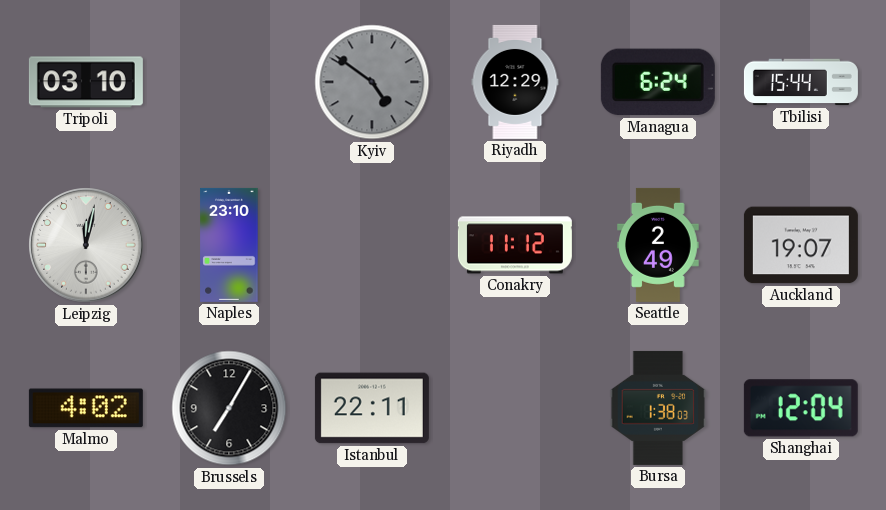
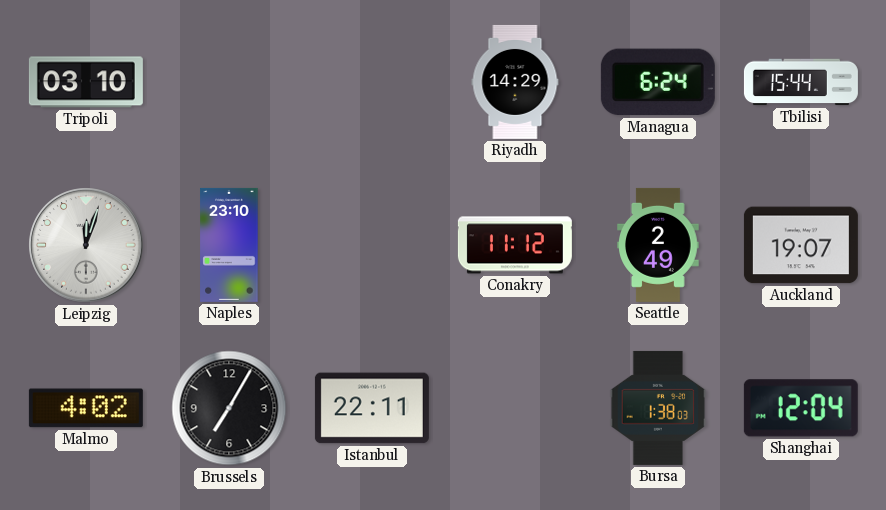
Kyiv: 4:51 -> none
Riyadh: 12:29 -> 14:29
Leipzig: 12:02 -> 12:03
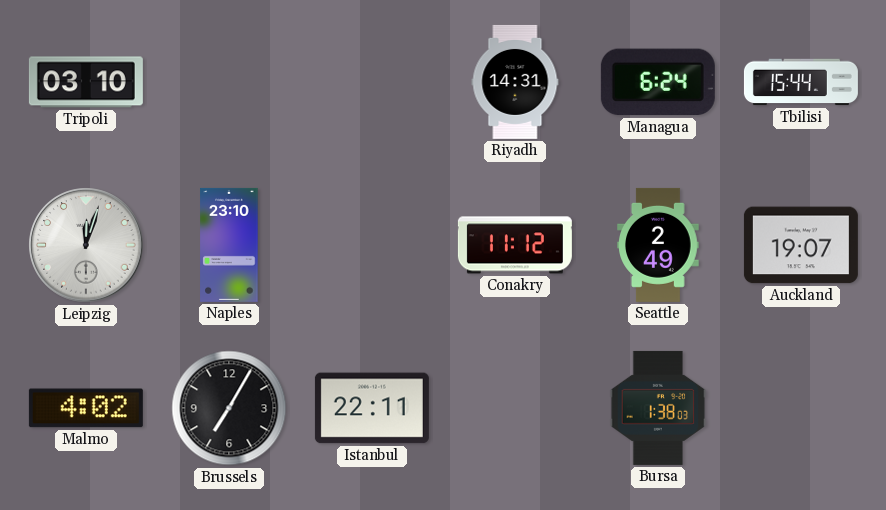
Riyadh: 14:29 -> 14:31
Shanghai: 12:04 -> none
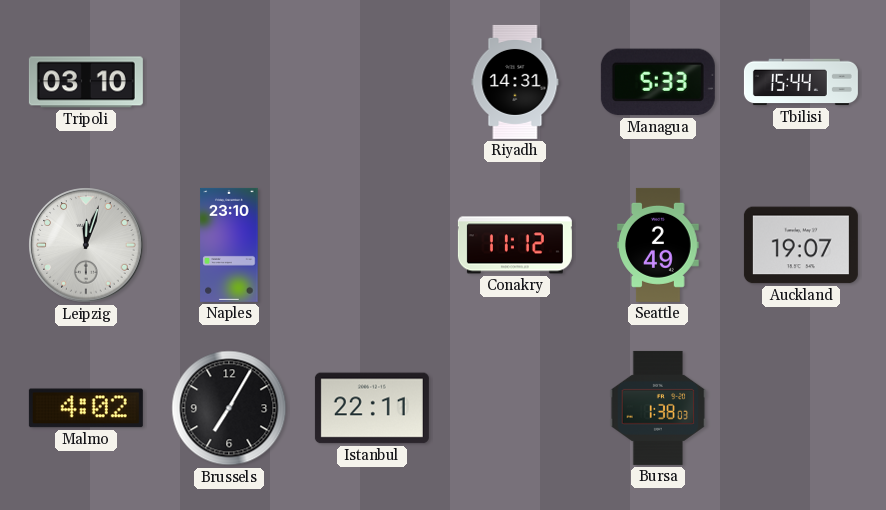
Managua: 6:24 -> 5:33
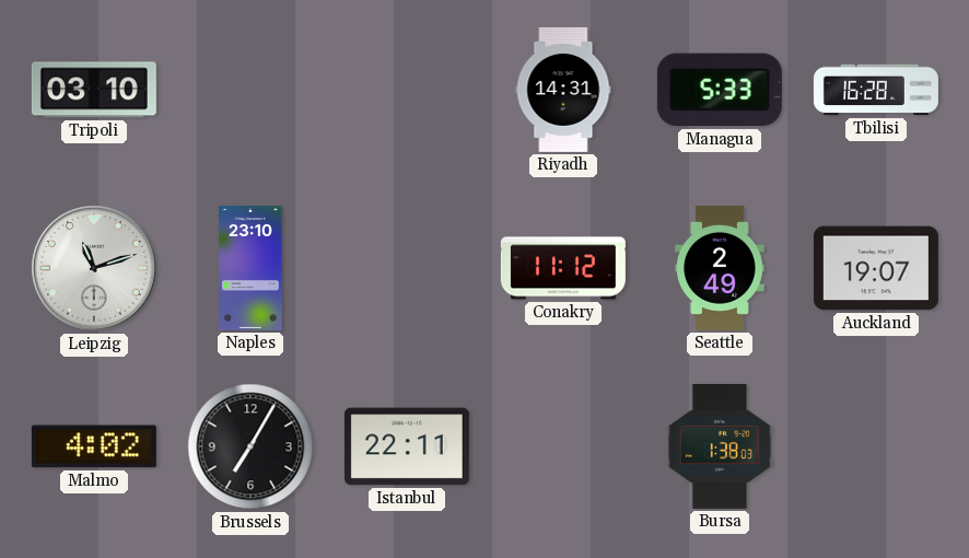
Tbilisi: 15:44 -> 16:28
Leipzig: 12:03 -> 11:12
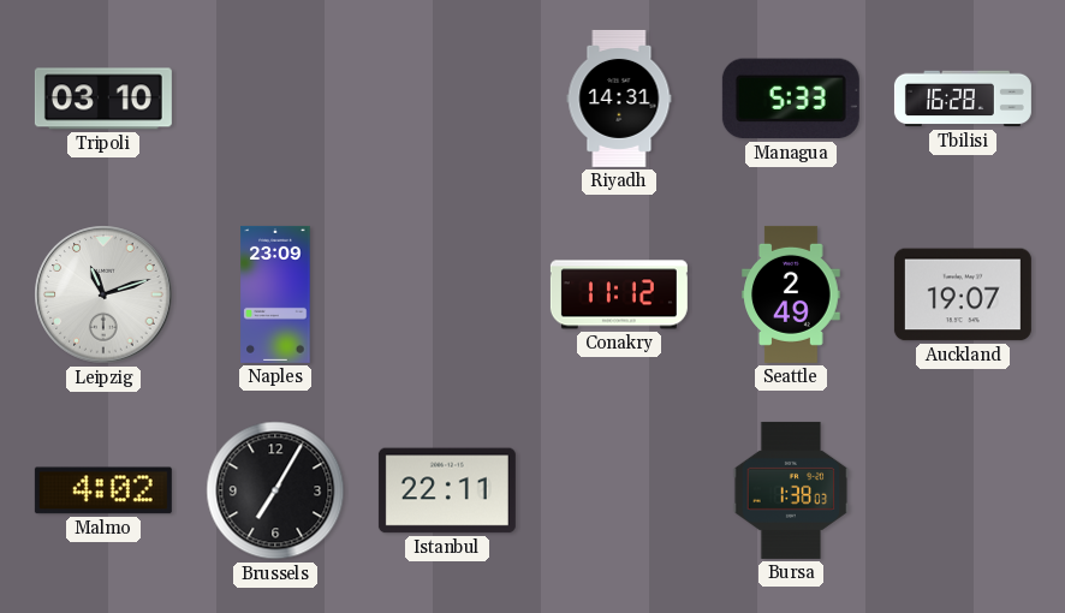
Naples: 23:10 -> 23:09
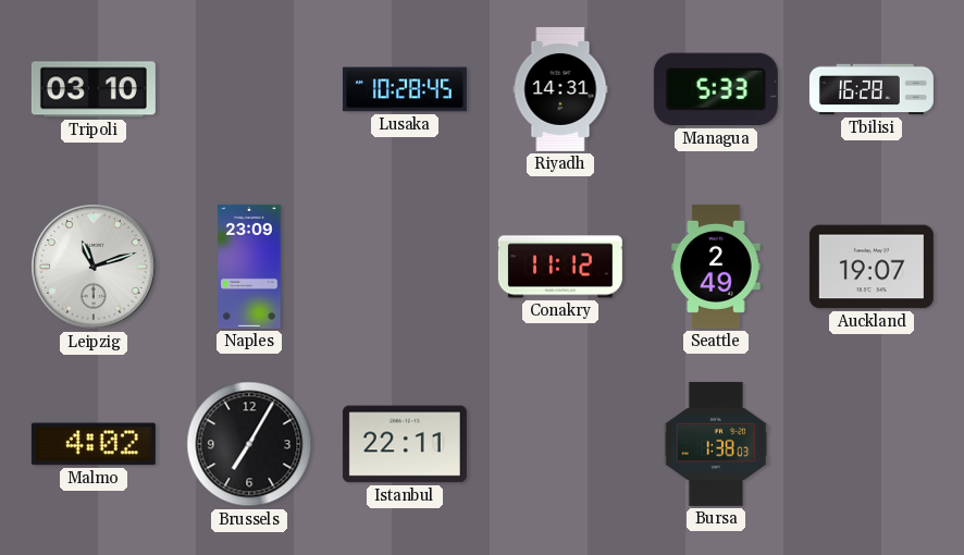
Lusaka: none -> 10:28
